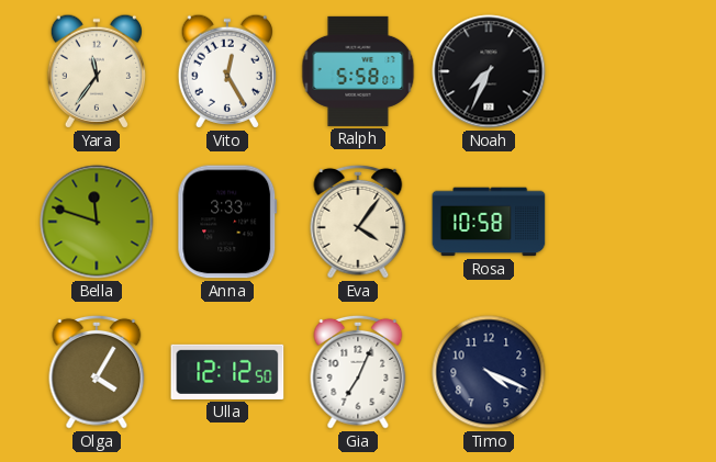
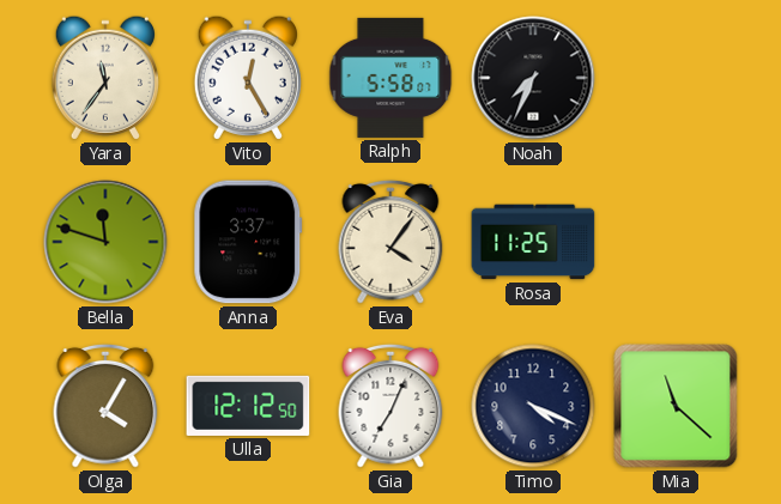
Anna: 3:33 -> 3:37
Rosa: 10:58 -> 11:25
Mia: none -> 11:22
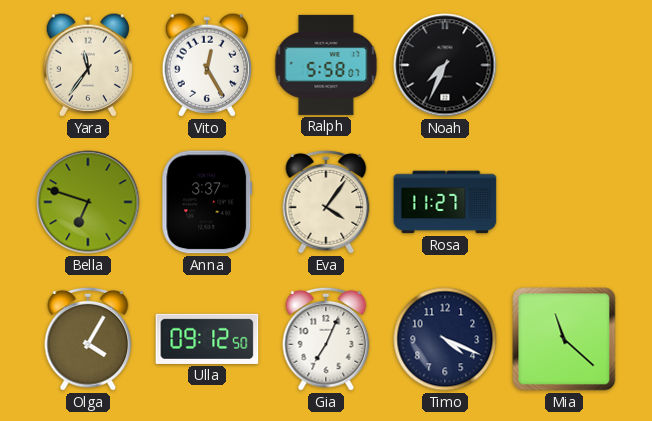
Bella: 11:48 -> 6:48
Rosa: 11:25 -> 11:27
Ulla: 12:12 -> 09:12
